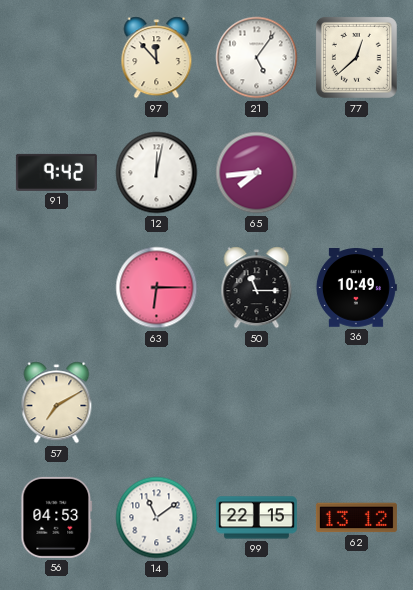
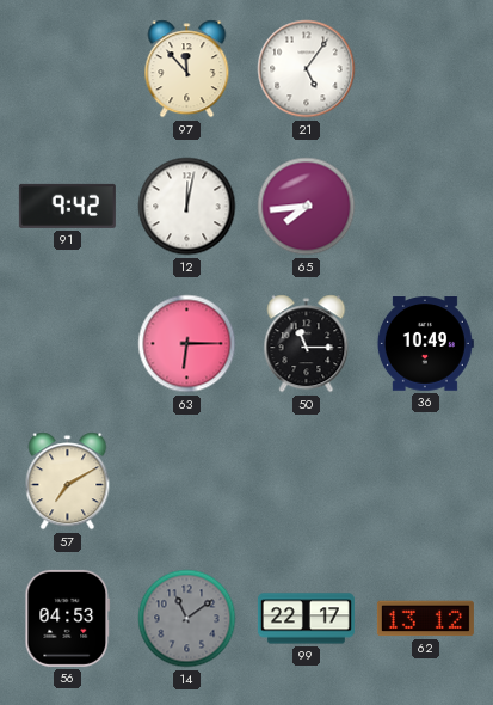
77: 12:38 -> none
14 dial: white -> grey
99: 22:15 -> 22:17
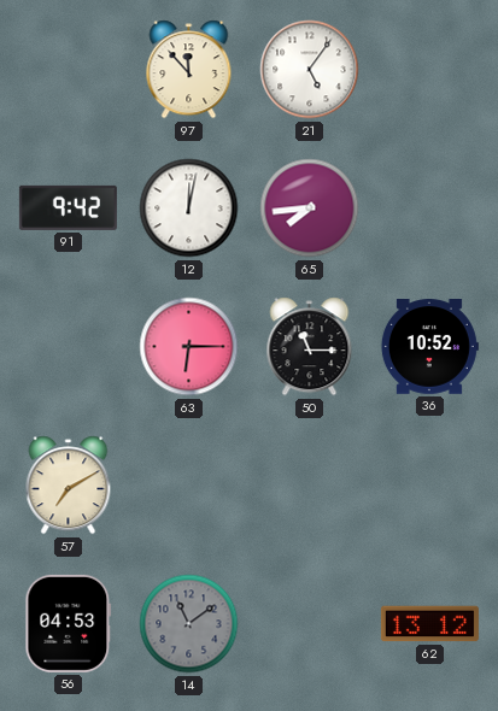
36: 10:49 -> 10:52
99: 22:17 -> none
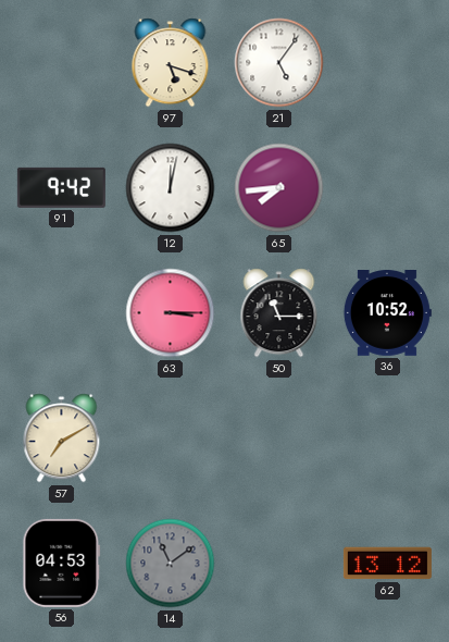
97: 11:53 -> 5:18
63: 6:15 -> 3:15
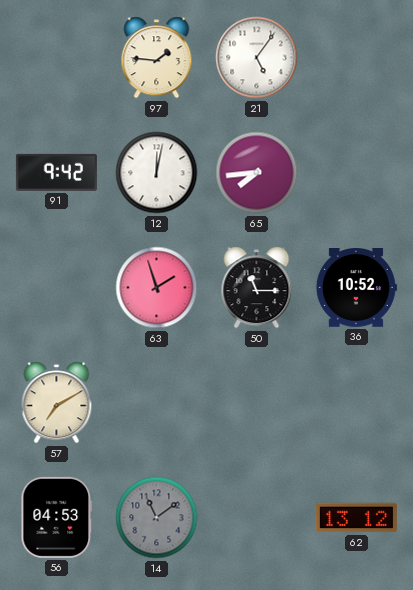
97: 5:18 -> 1:46
63: 3:15 -> 1:57
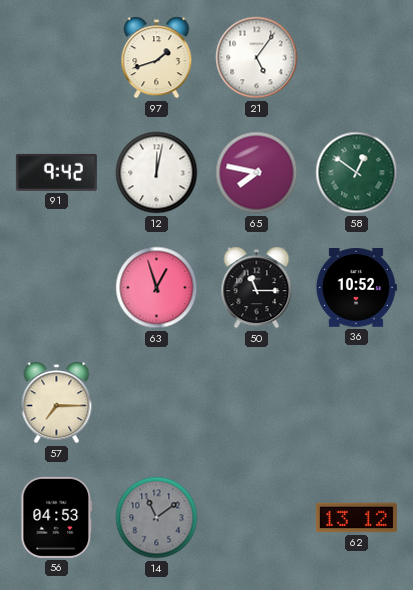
97: 1:46 -> 1:42
65: 7:44 -> 7:47
58: none -> 12:51
63: 1:57 -> 12:57
57: 7:10 -> 7:15
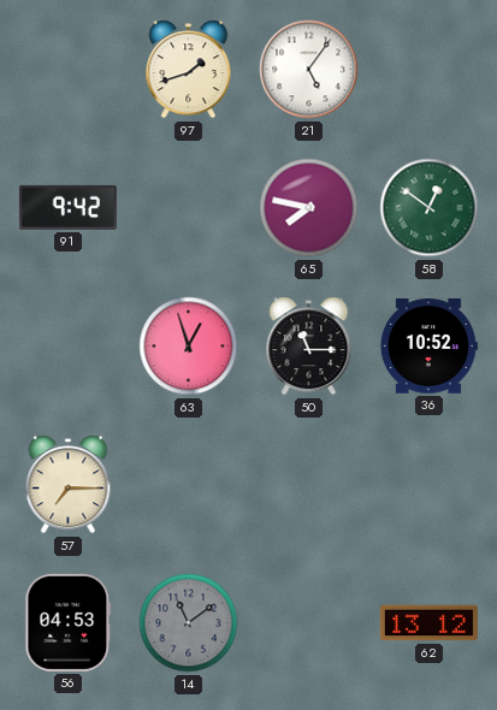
12: 12:02 -> none
